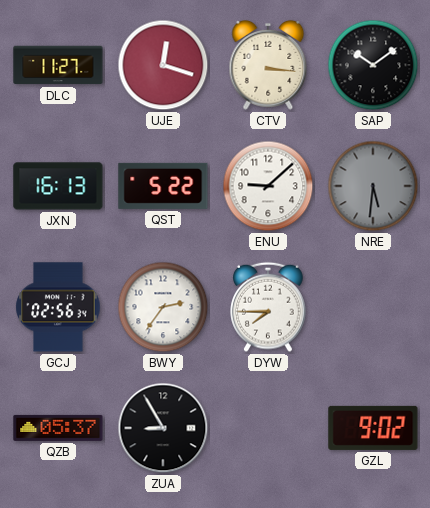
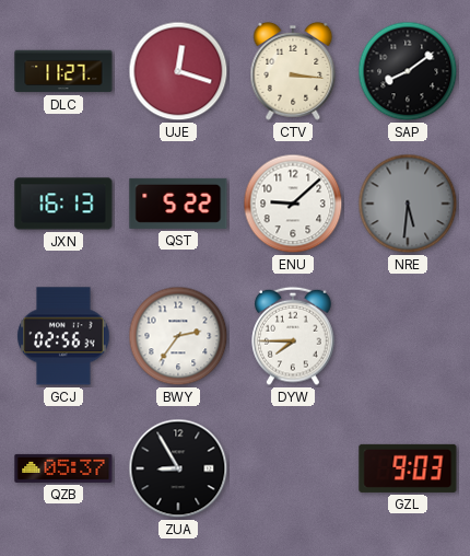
SAP: 10:09 -> 8:09
GZL: 9:02 -> 9:03
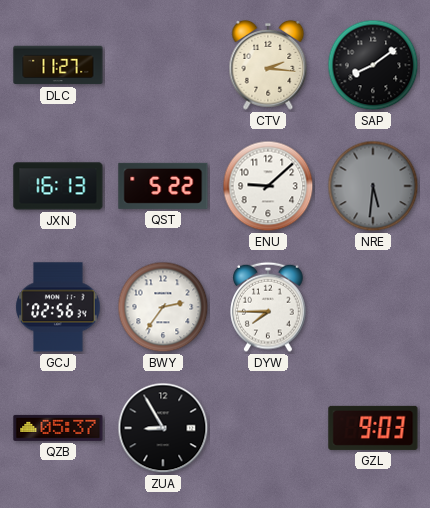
UJE: 12:18 -> none
CTV: 3:16 -> 2:16
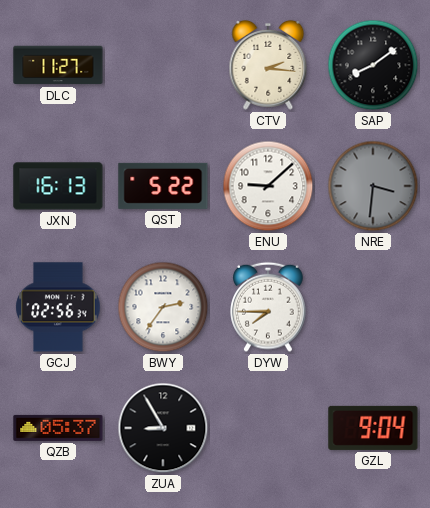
NRE: 5:31 -> 3:31
GZL: 9:03 -> 9:04
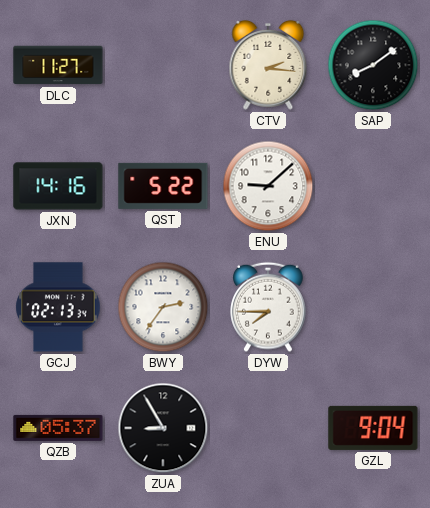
JXN: 16:13 -> 14:16
NRE: 3:31 -> none
GCJ: 02:56 -> 02:13
